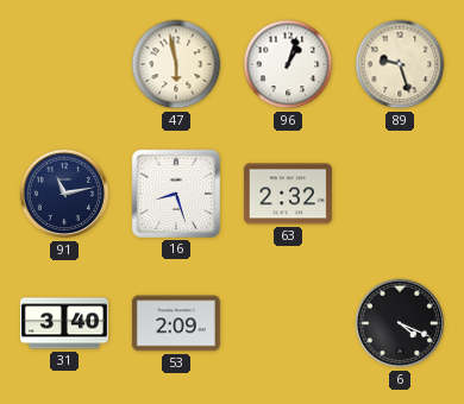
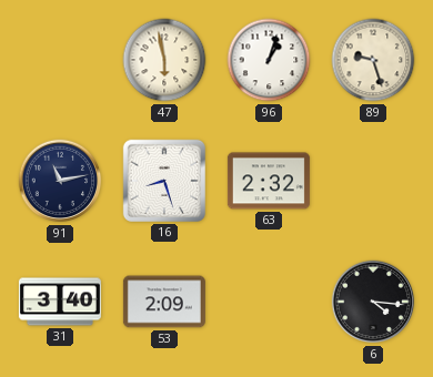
6: 4:19 -> 4:16
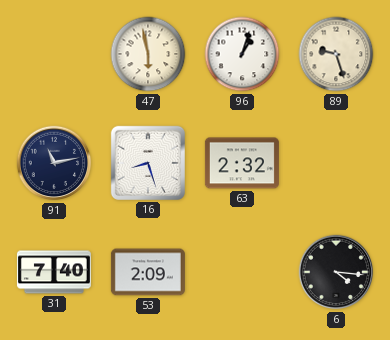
31: 3:40 -> 7:40
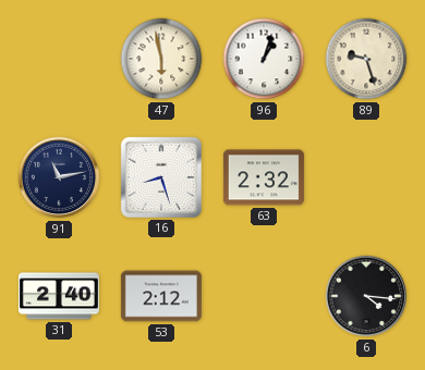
31: 7:40 -> 2:40
53: 2:09 -> 2:12
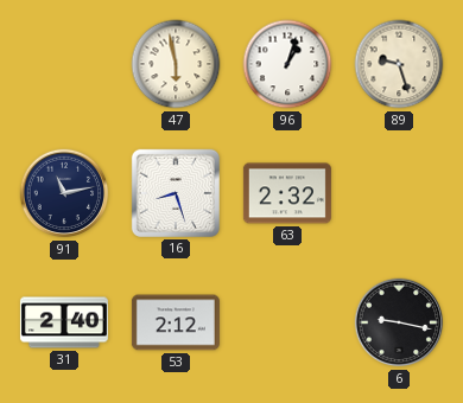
6: 4:16 -> 9:17
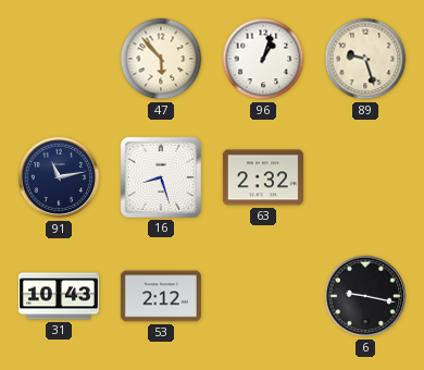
47: 5:58 -> 5:53
31: 2:40 -> 10:43
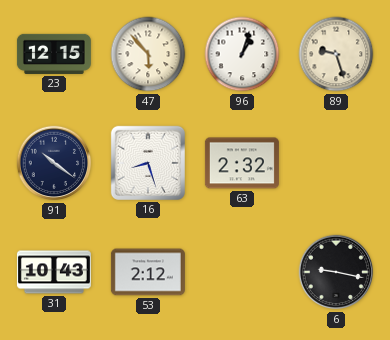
23: none -> 12:15
91: 11:13 -> 10:21
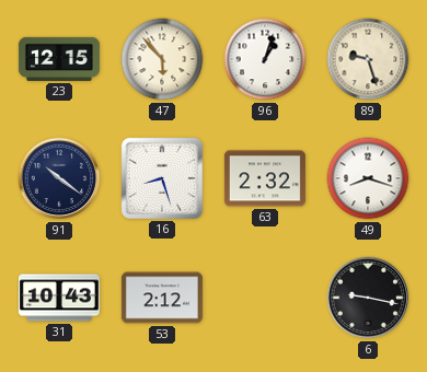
49: none -> 8:18
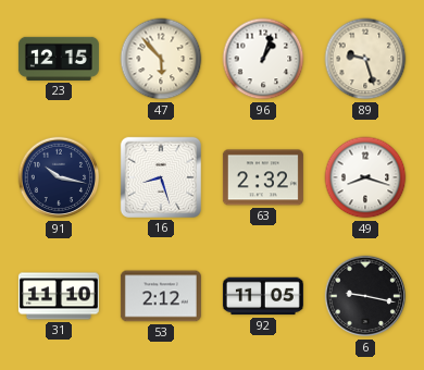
91: 10:21 -> 10:17
31: 10:43 -> 11:10
92: none -> 11:05
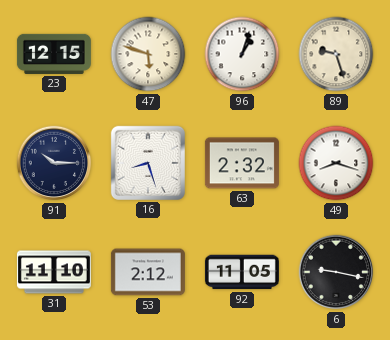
47: 5:53 -> 5:48
91: 10:17 -> 10:15
